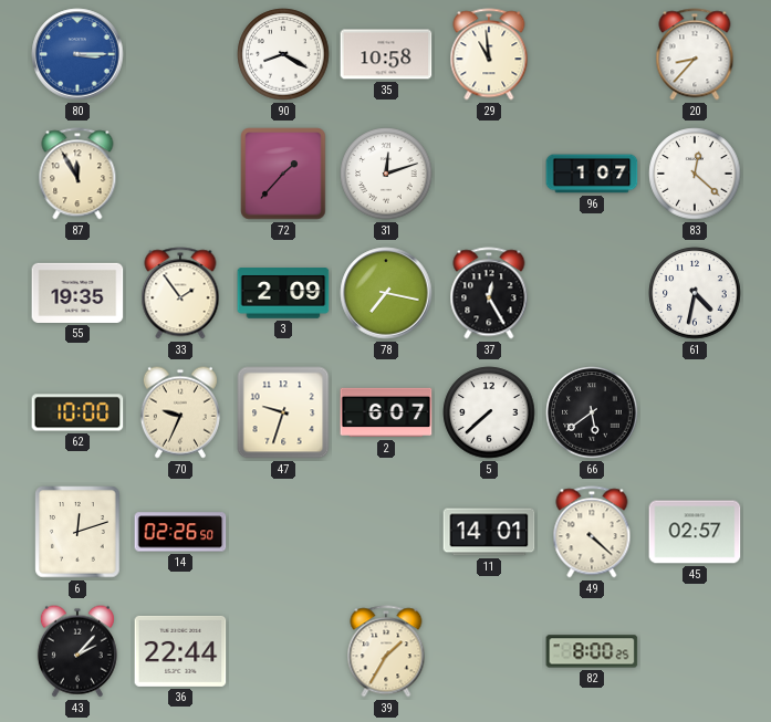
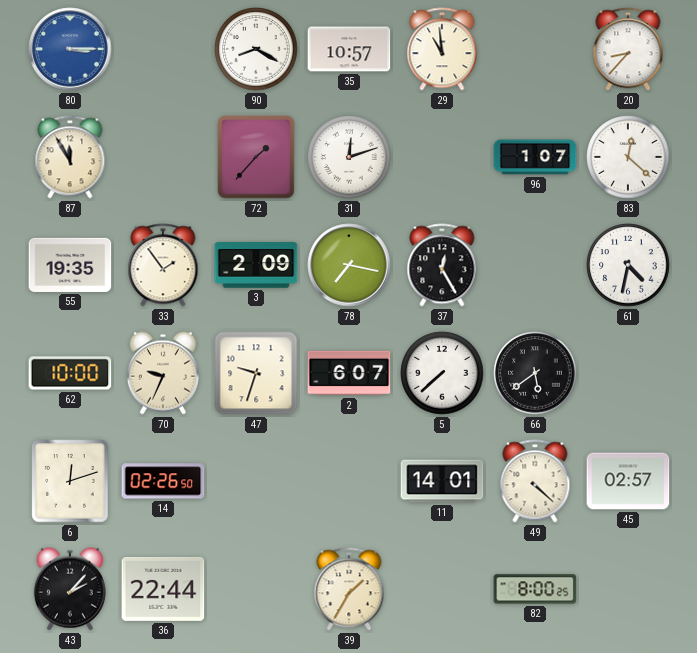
35: 10:58 -> 10:57
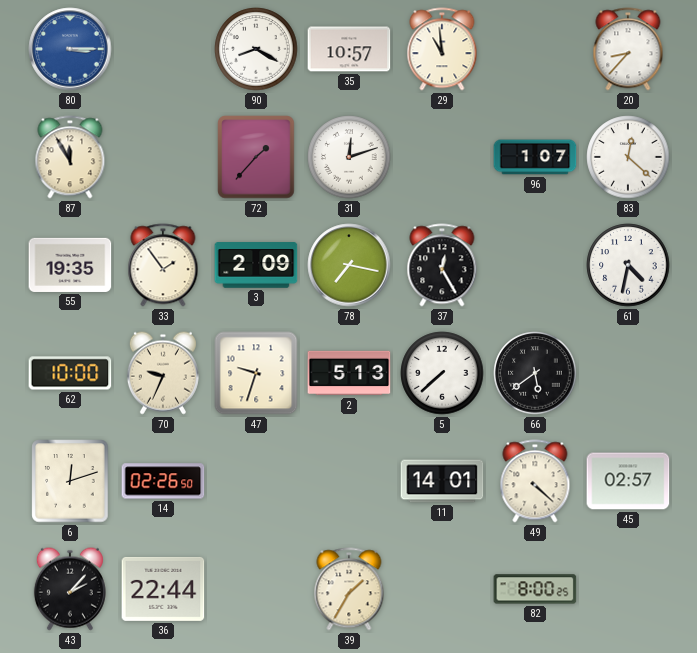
2: 6:07 -> 5:13
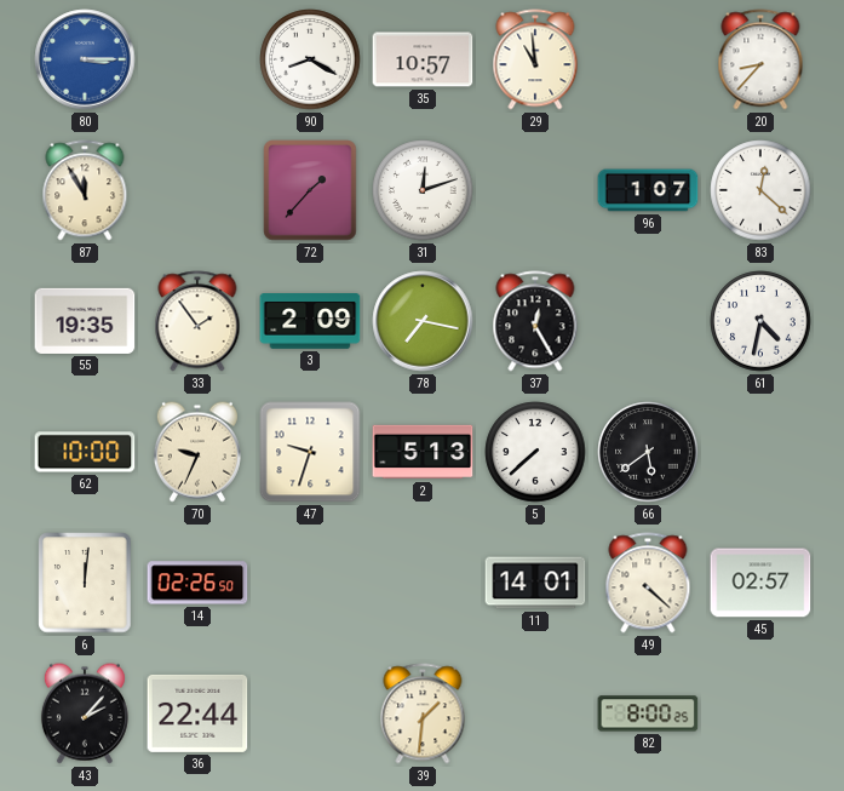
6: 12:12 -> 12:01
39: 1:35 -> 1:31
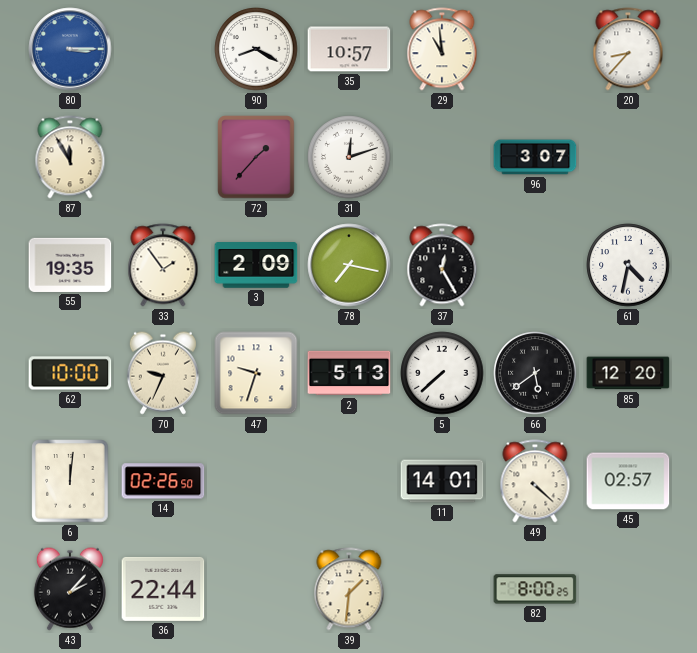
96: 1:07 -> 3:07
83: 12:22 -> none
85: none -> 12:20
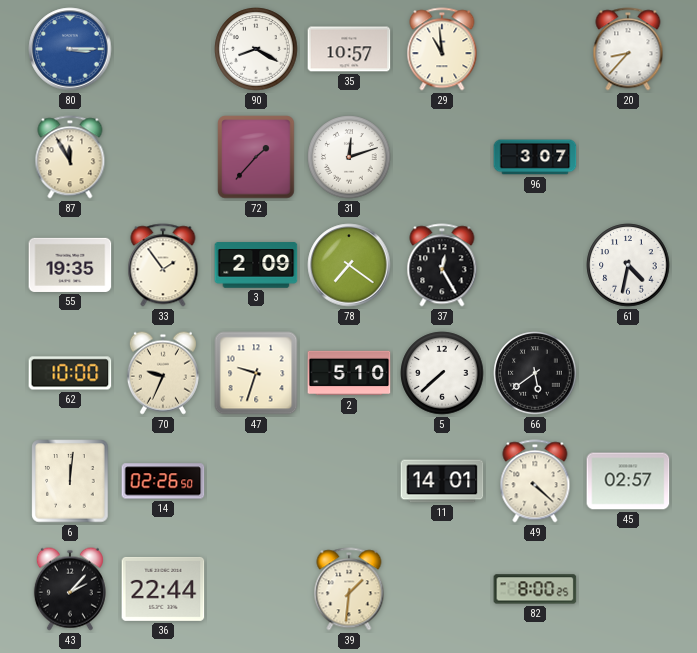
78: 7:17 -> 7:21
2: 5:13 -> 5:10
85: 12:20 -> none
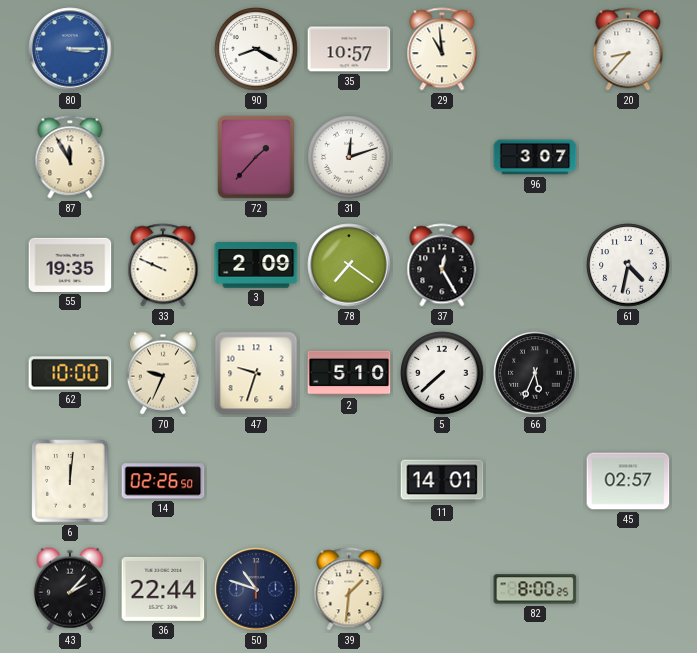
33: 1:54 -> 9:49
66: 5:39 -> 5:34
49: 4:22 -> none
50: none -> 10:48
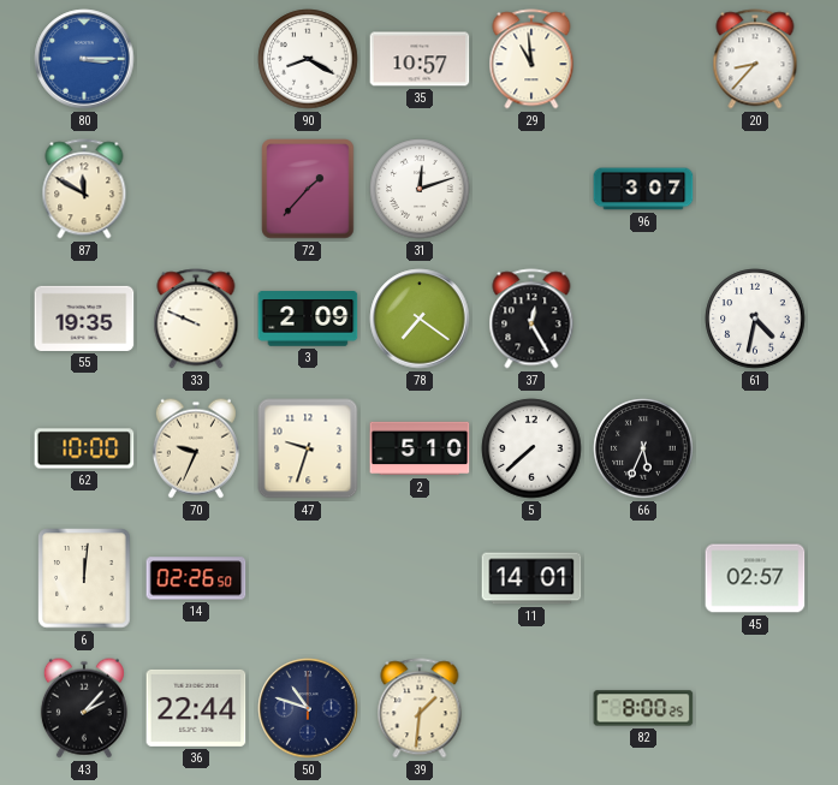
87: 11:55 -> 11:50
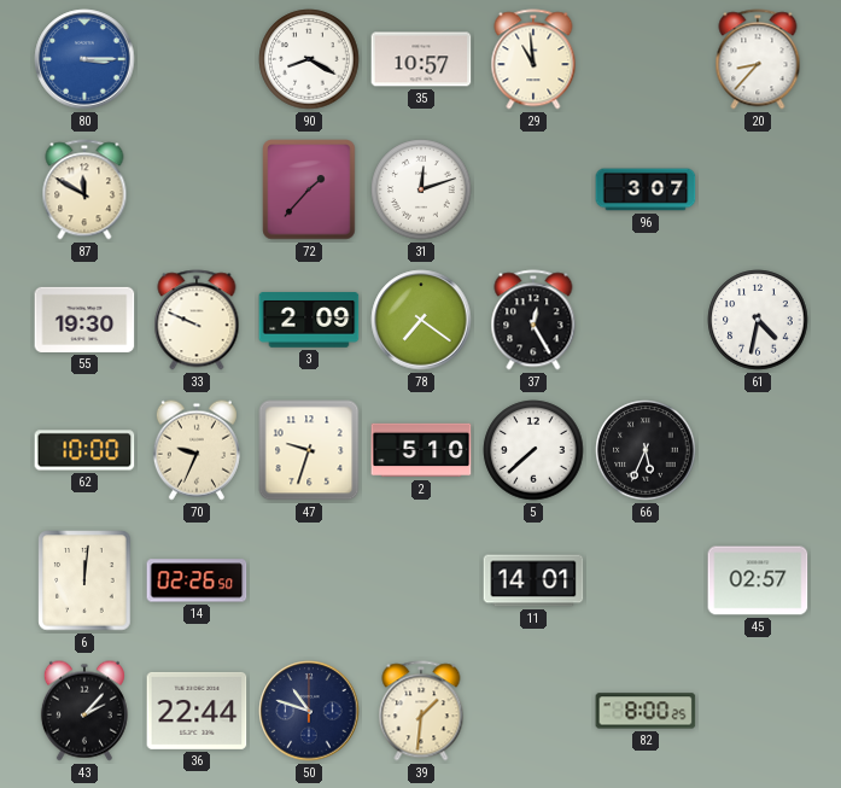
55: 19:35 -> 19:30
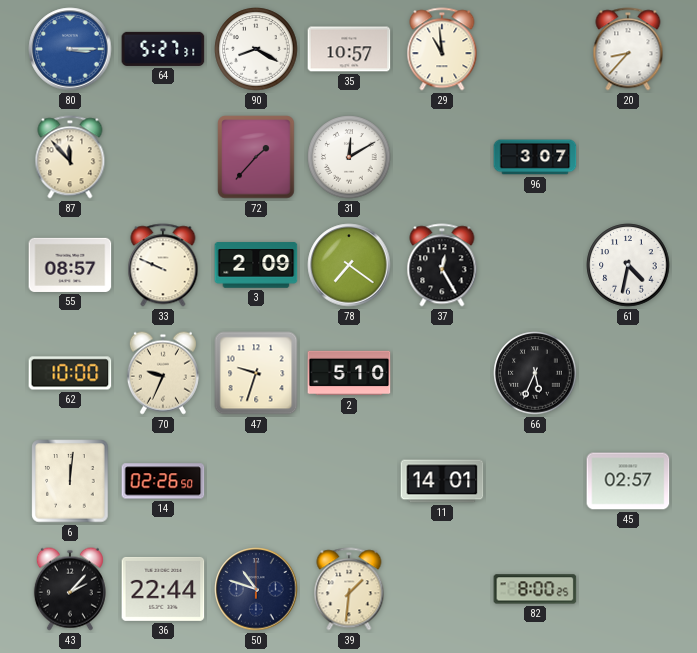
64: none -> 5:27
87: 11:50 -> 11:53
31: 12:12 -> 12:10
55: 19:30 -> 08:57
5: 7:38 -> none
